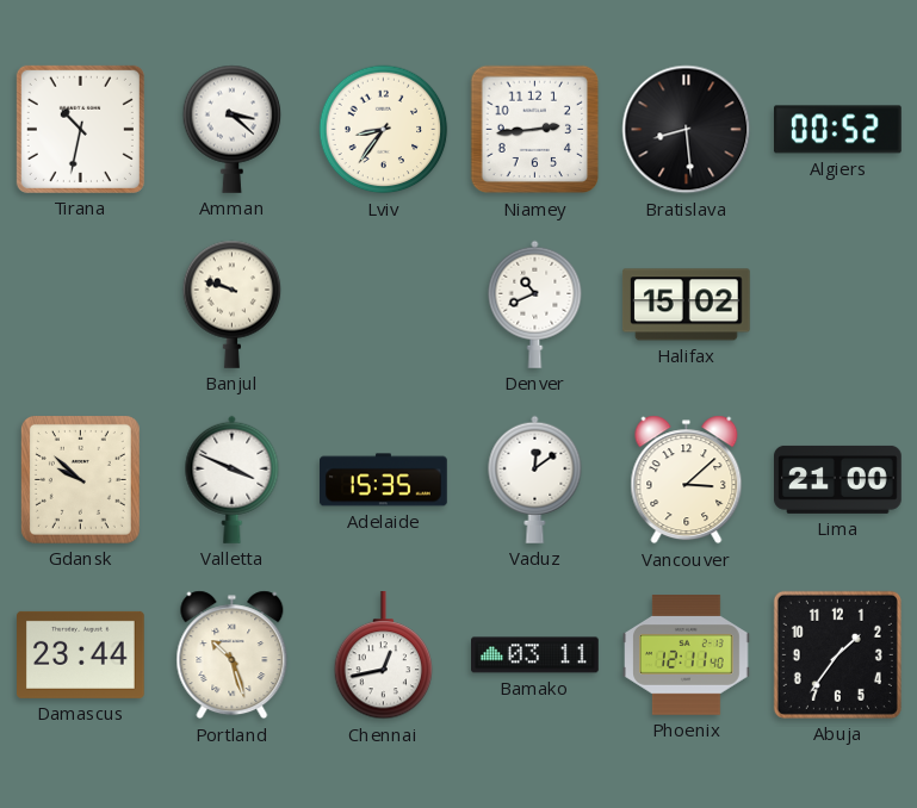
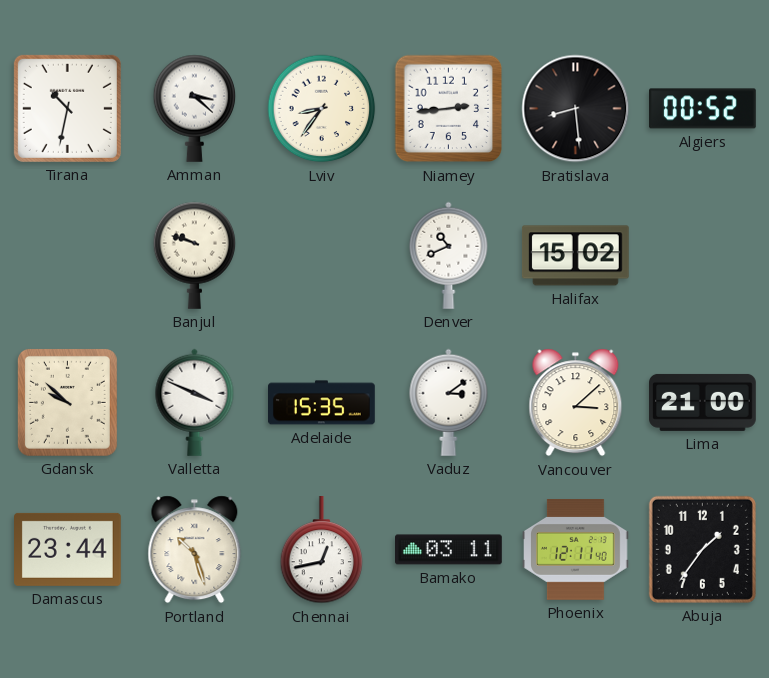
Vaduz: 12:09 -> 3:09
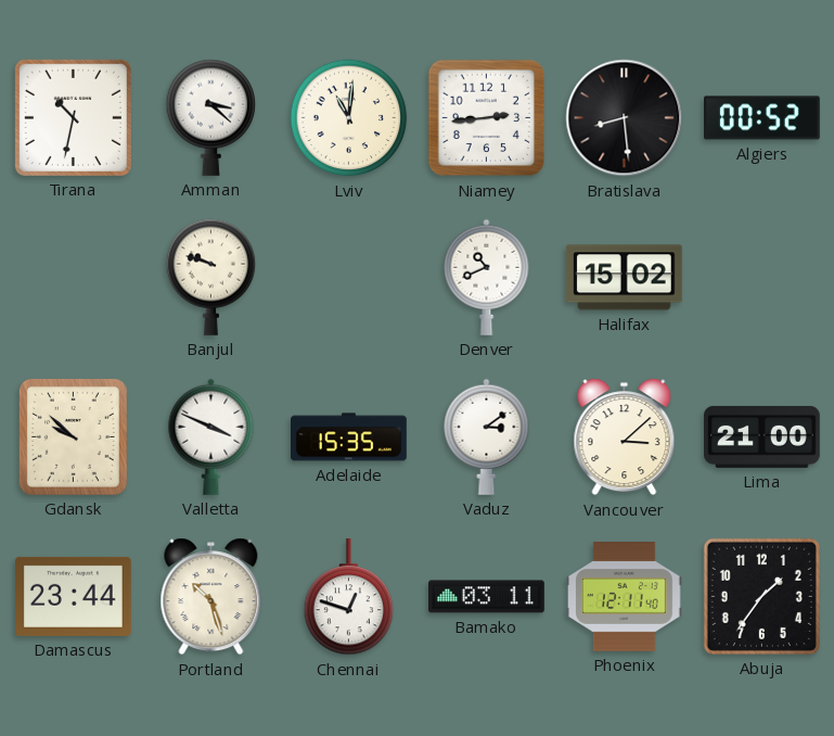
Lviv: 8:36 -> 11:01
Chennai: 12:43 -> 12:48
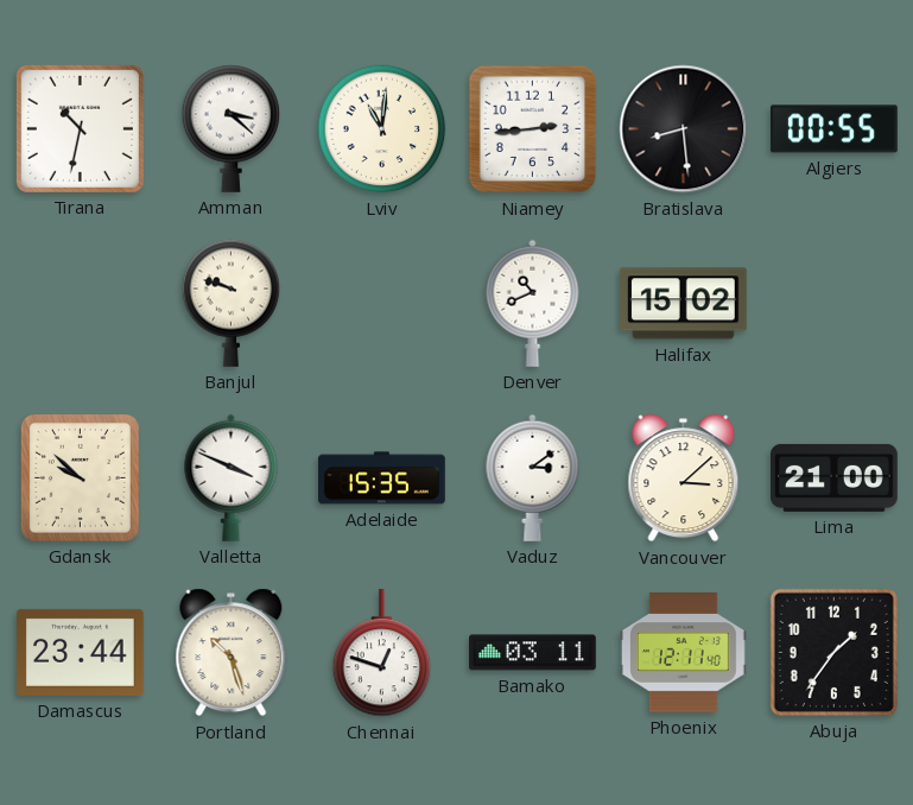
Algiers: 00:52 -> 00:55
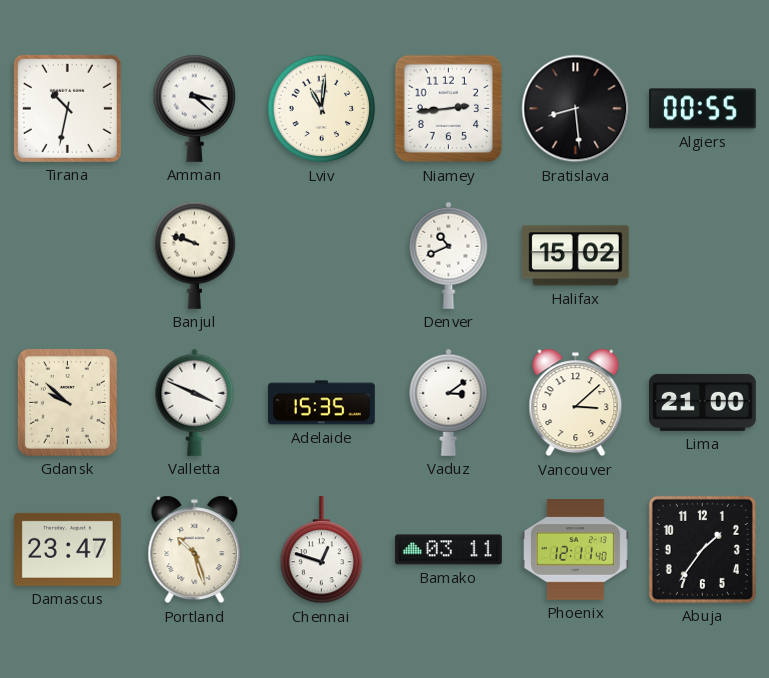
Damascus: 23:44 -> 23:47
